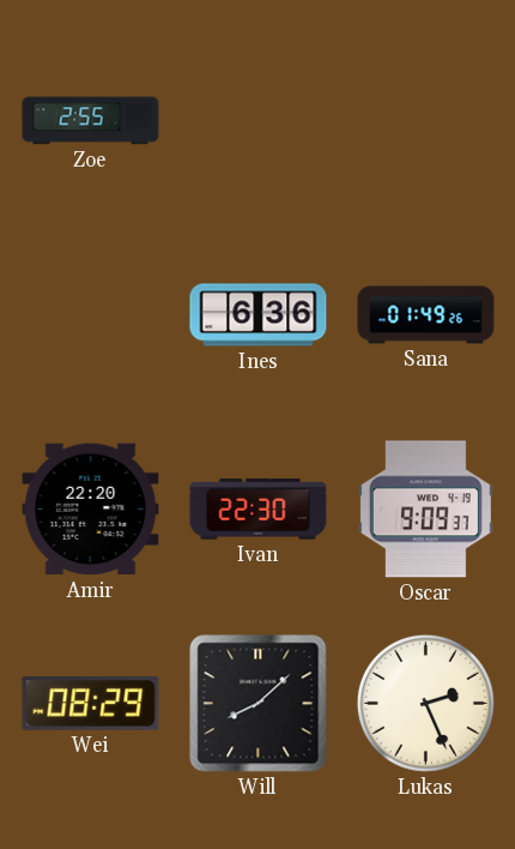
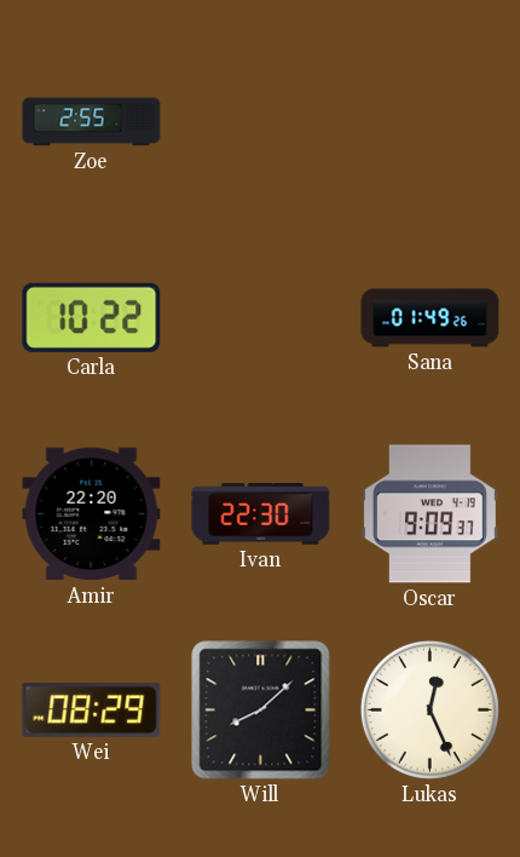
Carla: none -> 10:22
Ines: 6:36 -> none
Lukas: 2:26 -> 12:26
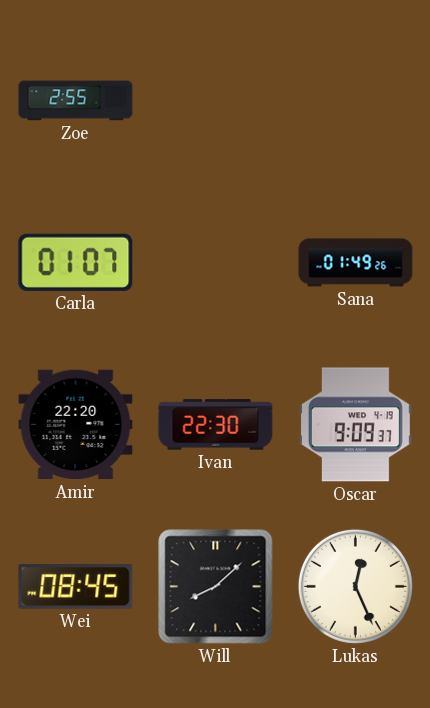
Carla: 10:22 -> 01:07
Wei: 08:29 -> 08:45
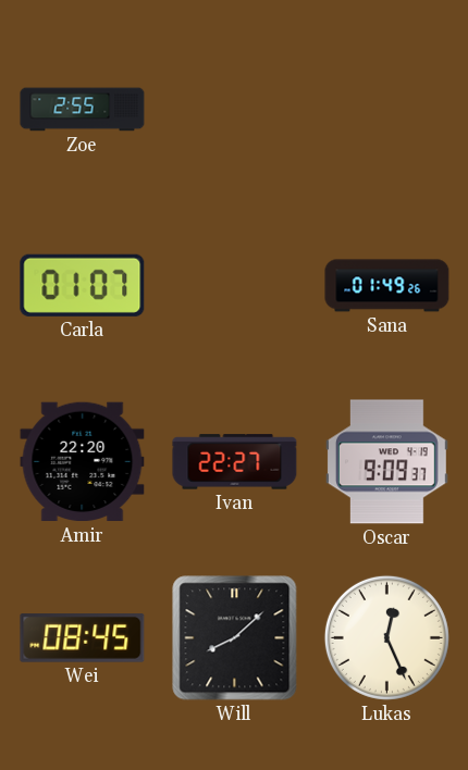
Ivan: 22:30 -> 22:27
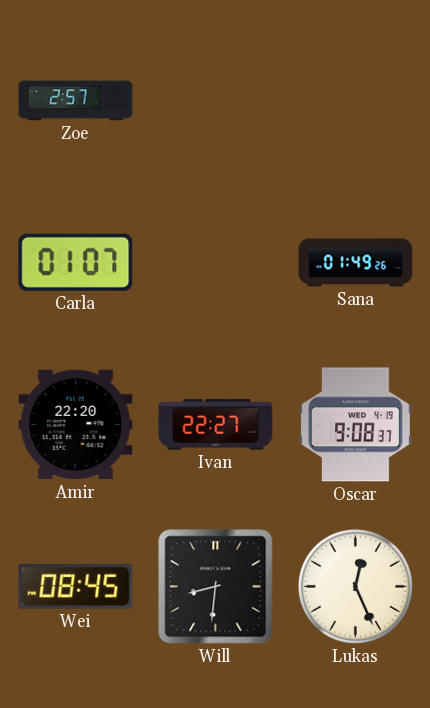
Zoe: 2:55 -> 2:57
Oscar: 9:09 -> 9:08
Will: 8:08 -> 8:31
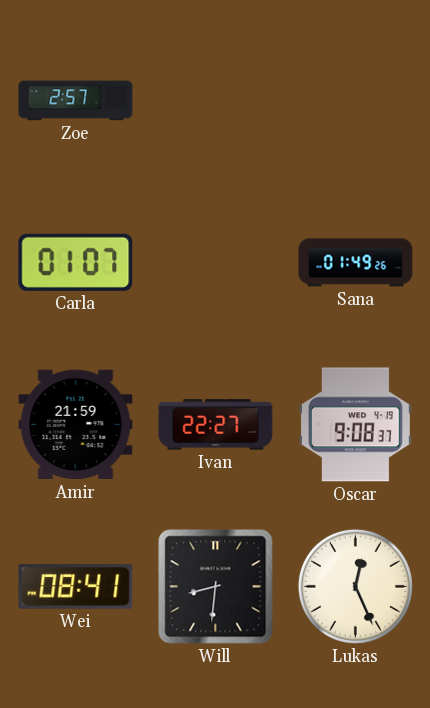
Amir: 22:20 -> 21:59
Wei: 08:45 -> 08:41
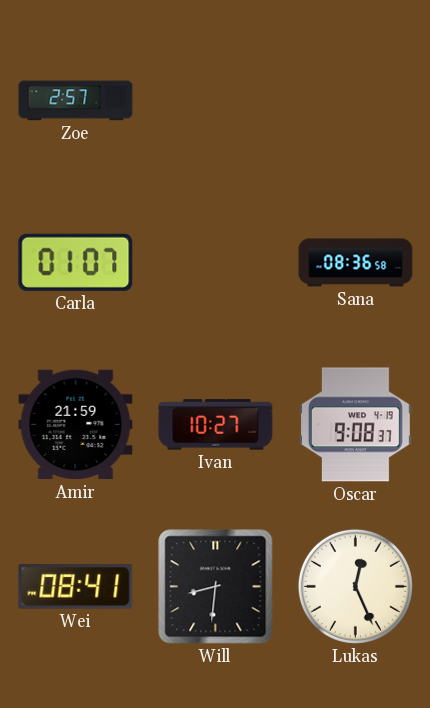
Sana: 01:49 -> 08:36
Ivan: 22:27 -> 10:27
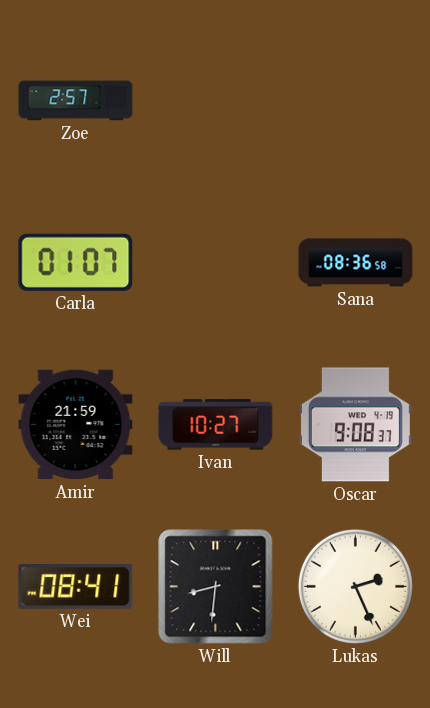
Lukas: 12:26 -> 2:26
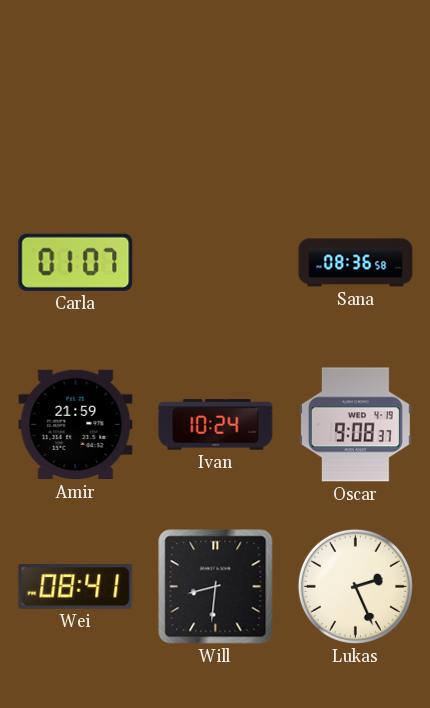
Zoe: 2:57 -> none
Ivan: 10:27 -> 10:24
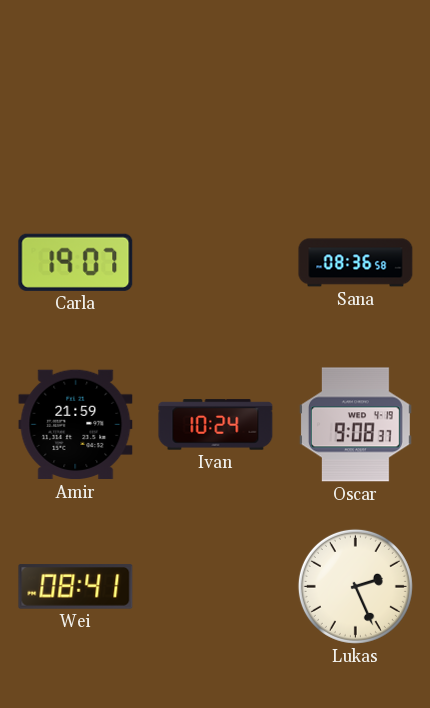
Carla: 01:07 -> 19:07
Will: 8:31 -> none
